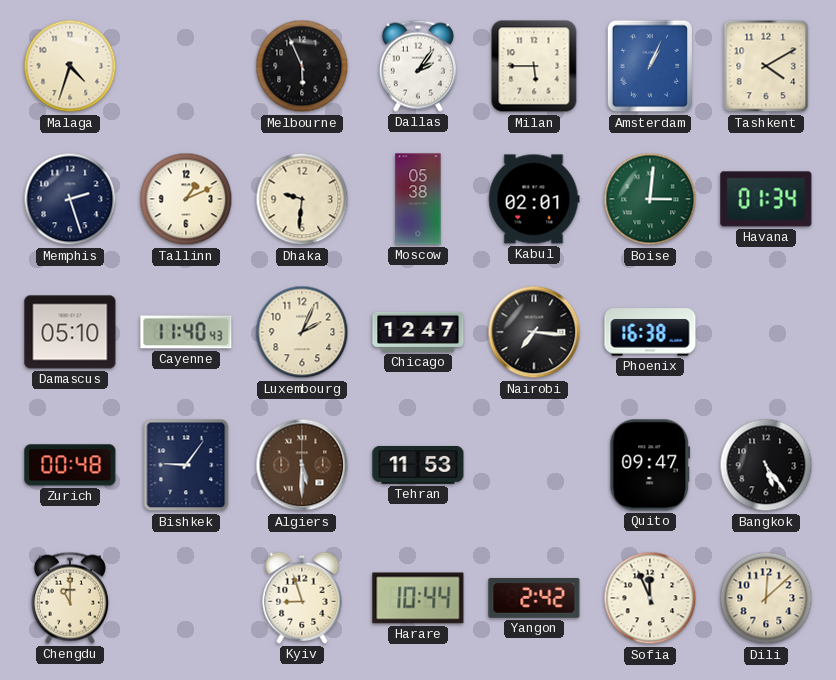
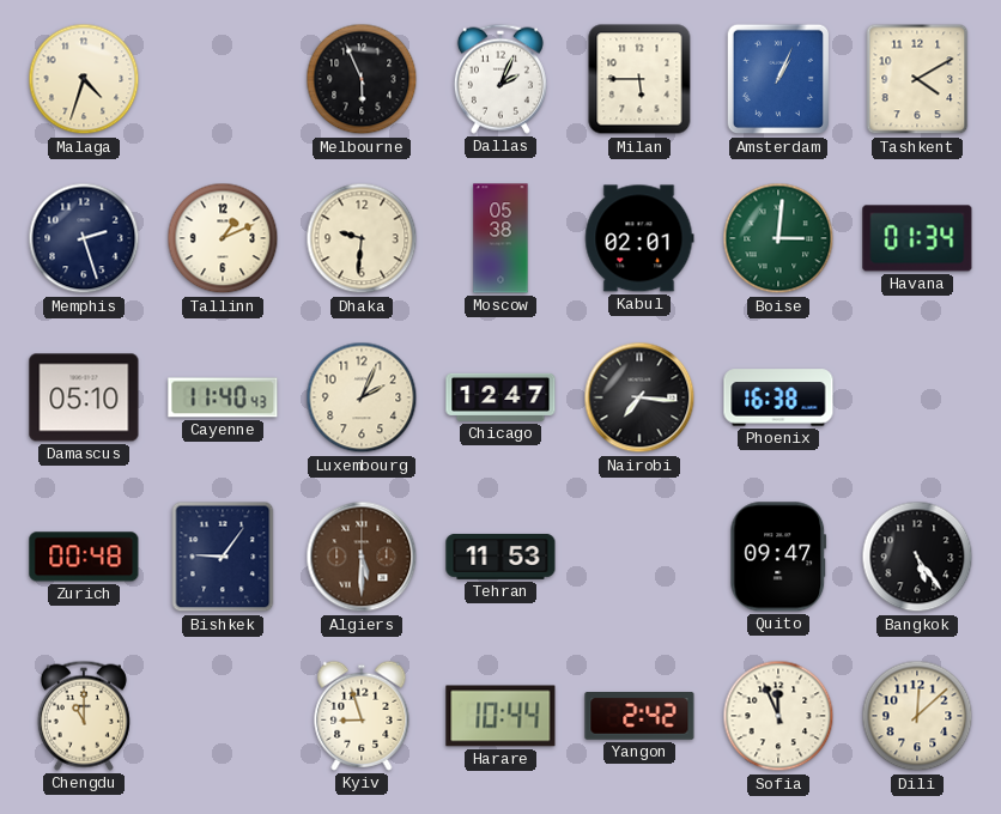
Dallas: 2:06 -> 2:04
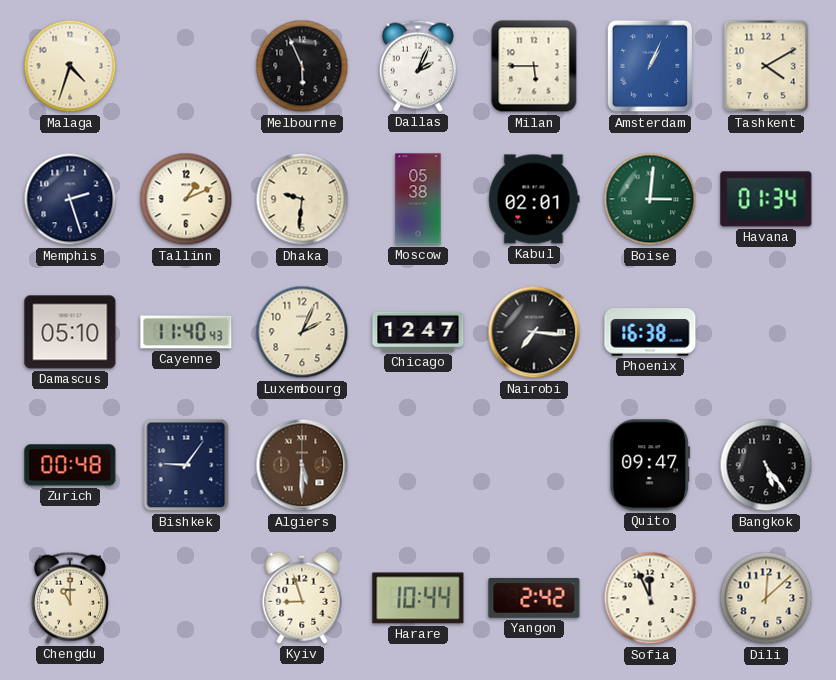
Tehran: 11:53 -> none
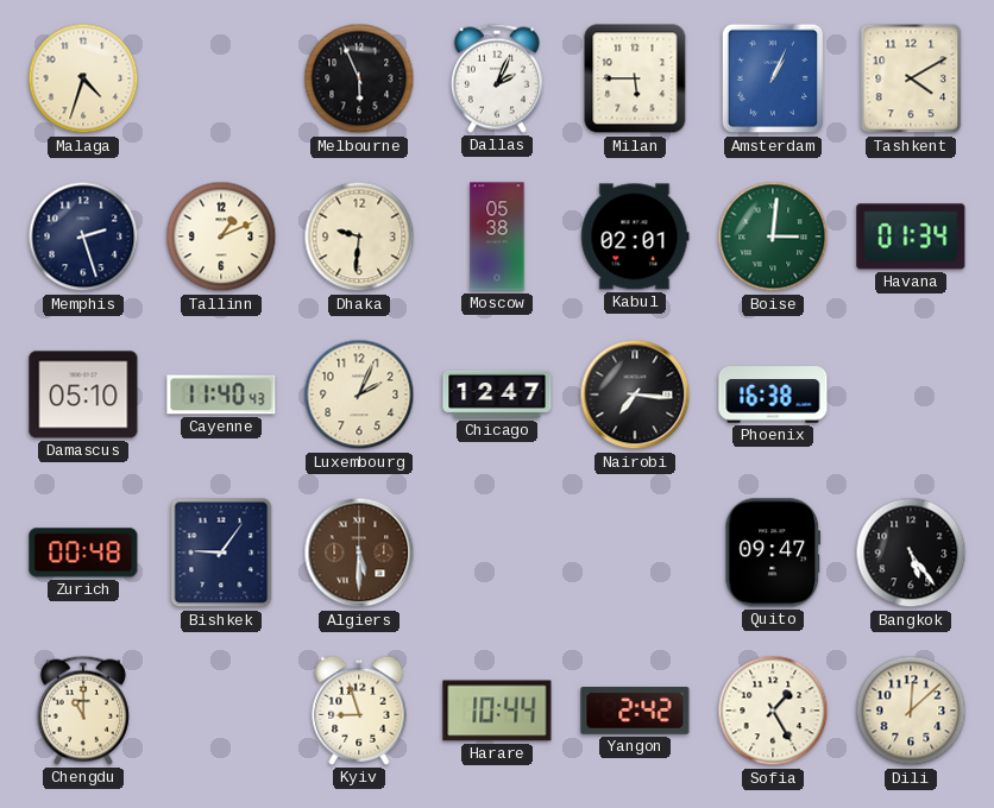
Sofia: 11:56 -> 1:25
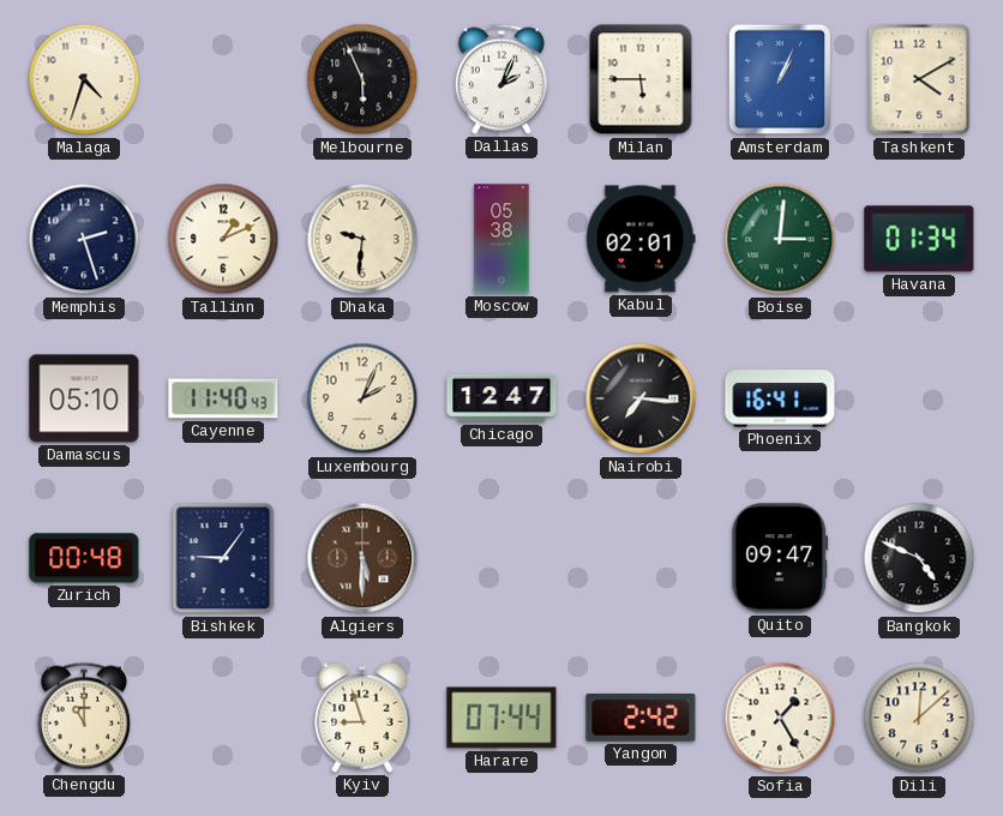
Phoenix: 16:38 -> 16:41
Bangkok: 5:24 -> 4:49
Harare: 10:44 -> 07:44
